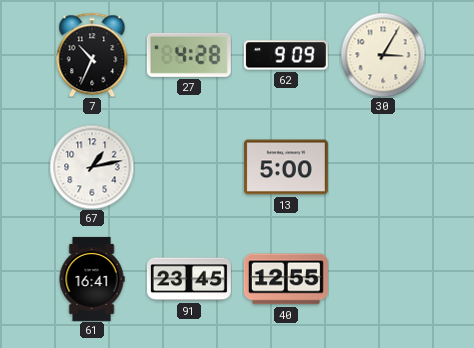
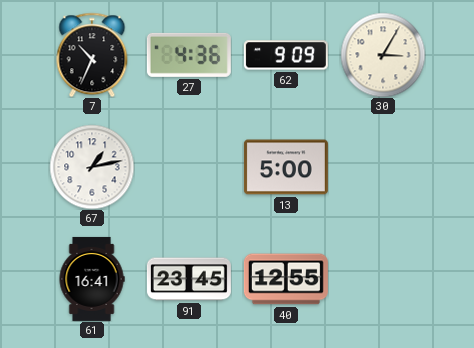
27: 4:28 -> 4:36
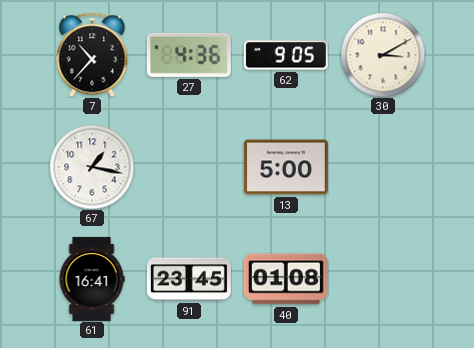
7: 10:34 -> 10:37
62: 9:09 -> 9:05
30: 3:05 -> 3:10
67: 1:13 -> 1:17
40: 12:55 -> 01:08
